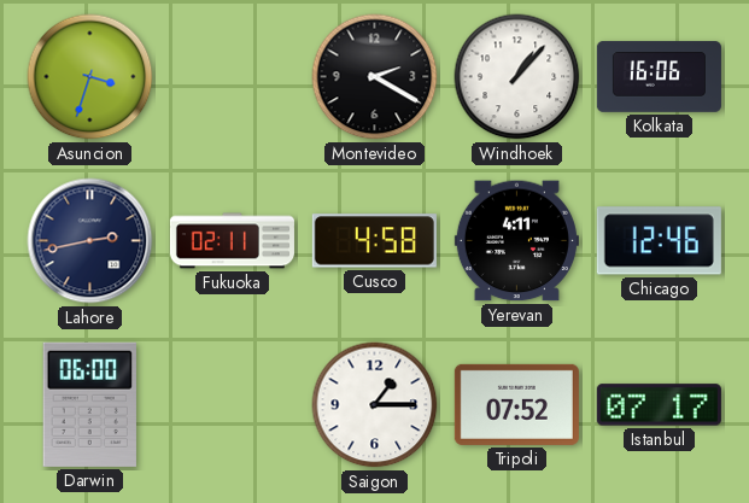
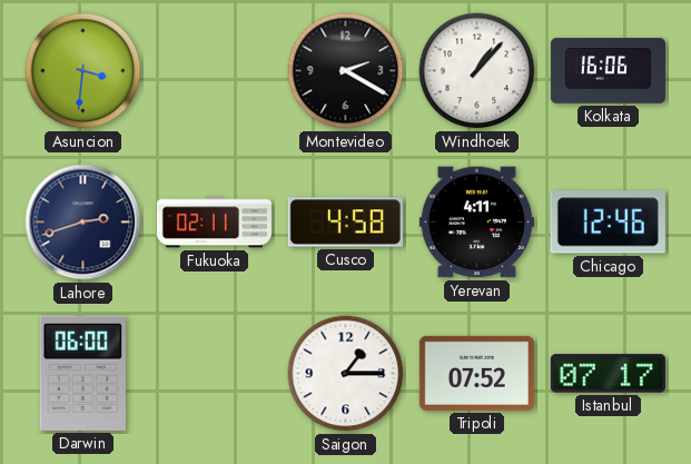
Asuncion: 3:33 -> 3:31
Lahore: 2:43 -> 2:42
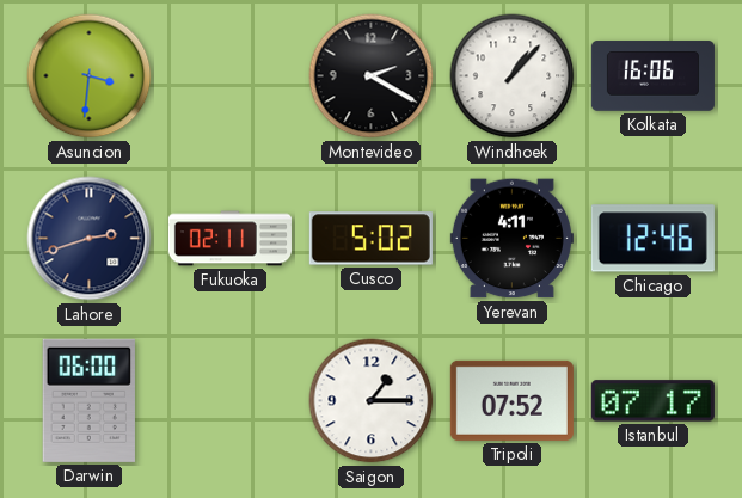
Cusco: 4:58 -> 5:02
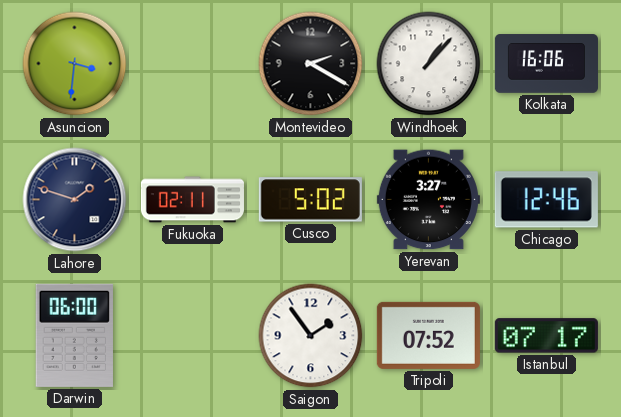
Lahore: 2:42 -> 1:48
Yerevan: 4:11 -> 3:27
Saigon: 1:15 -> 1:54
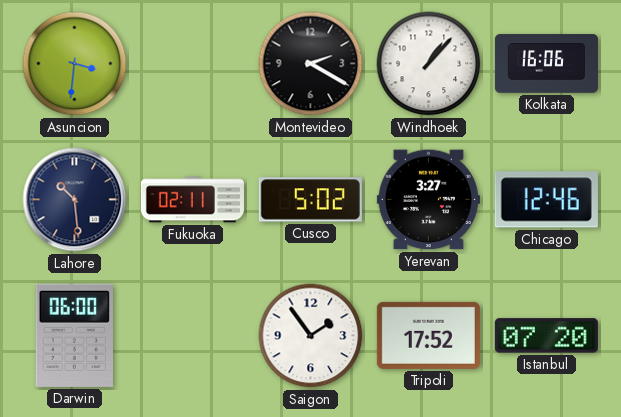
Lahore: 1:48 -> 10:29
Tripoli: 07:52 -> 17:52
Istanbul: 07:17 -> 07:20
